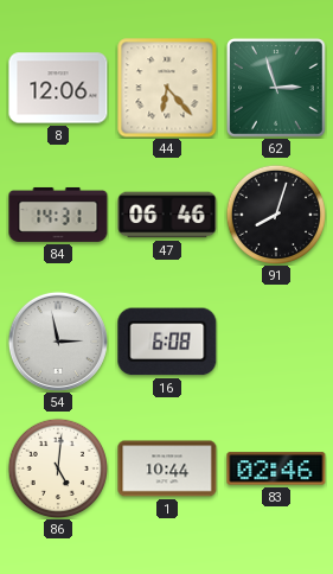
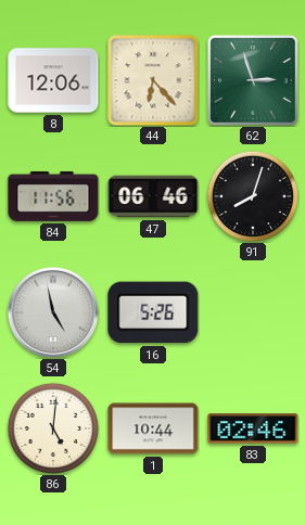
84: 14:31 -> 11:56
54: 2:58 -> 4:58
16: 6:08 -> 5:26
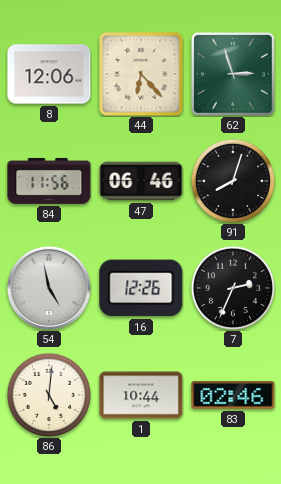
16: 5:26 -> 12:26
7: none -> 2:34
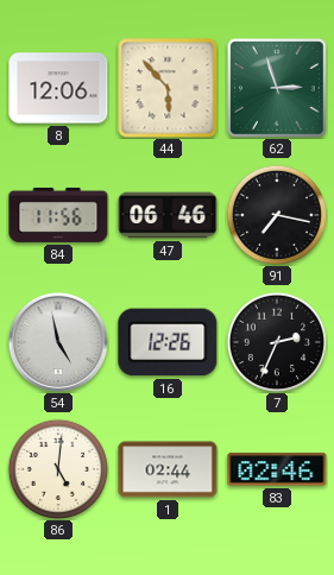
44: 6:23 -> 5:53
91: 8:03 -> 7:17
1: 10:44 -> 02:44
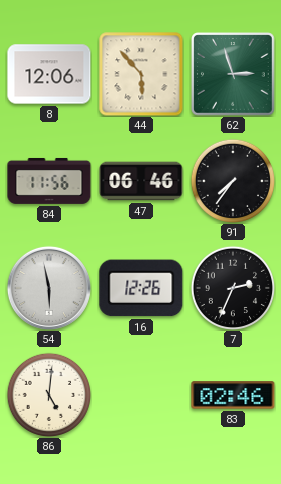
91: 7:17 -> 7:36
54: 4:58 -> 5:58
1: 02:44 -> none
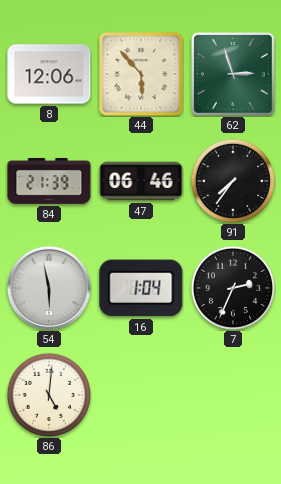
84: 11:56 -> 21:39
16: 12:26 -> 1:04
83: 02:46 -> none
